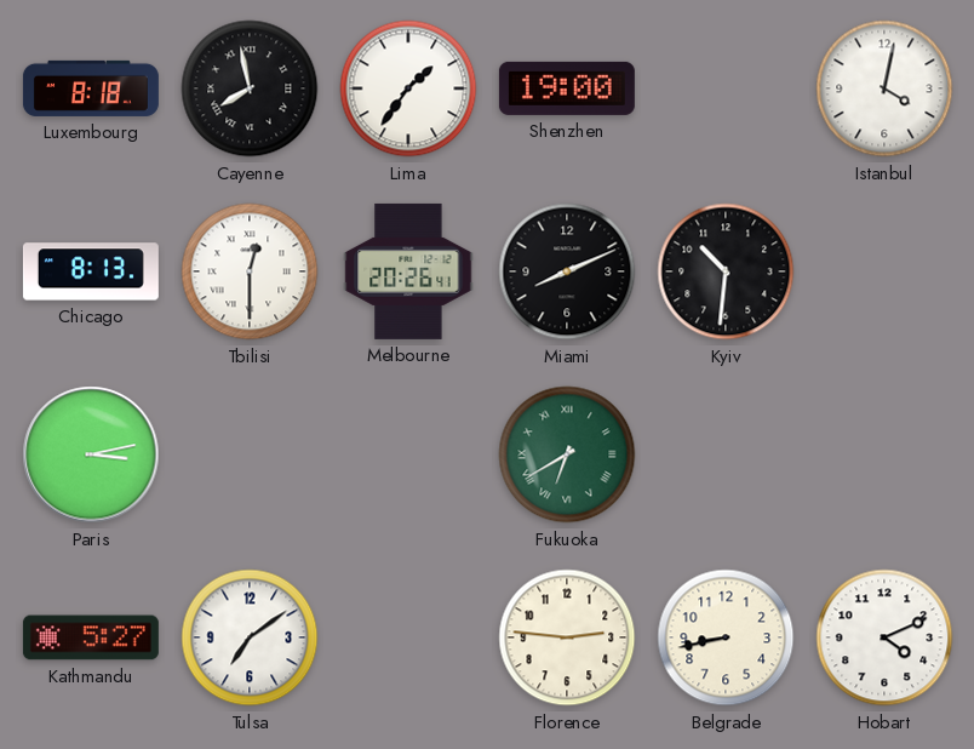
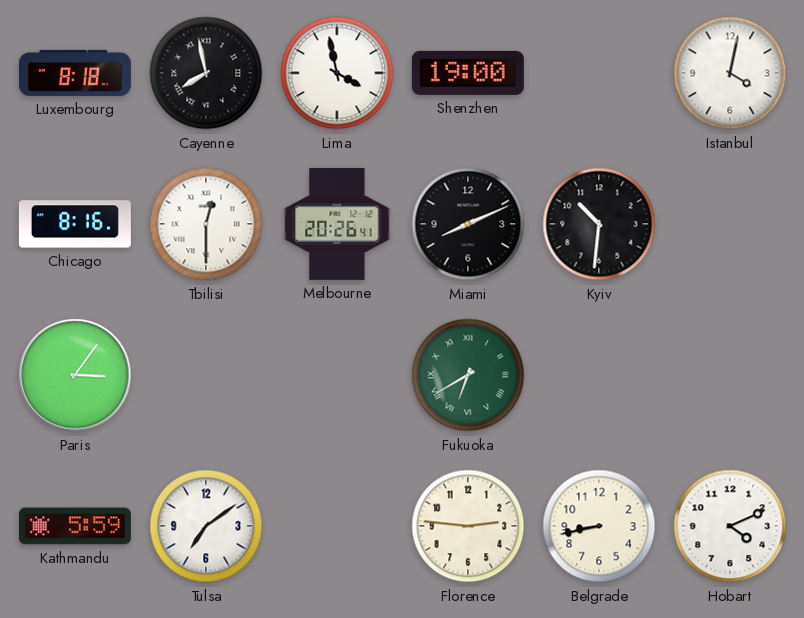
Lima: 1:36 -> 3:58
Chicago: 8:13 -> 8:16
Paris: 3:13 -> 3:06
Kathmandu: 5:27 -> 5:59
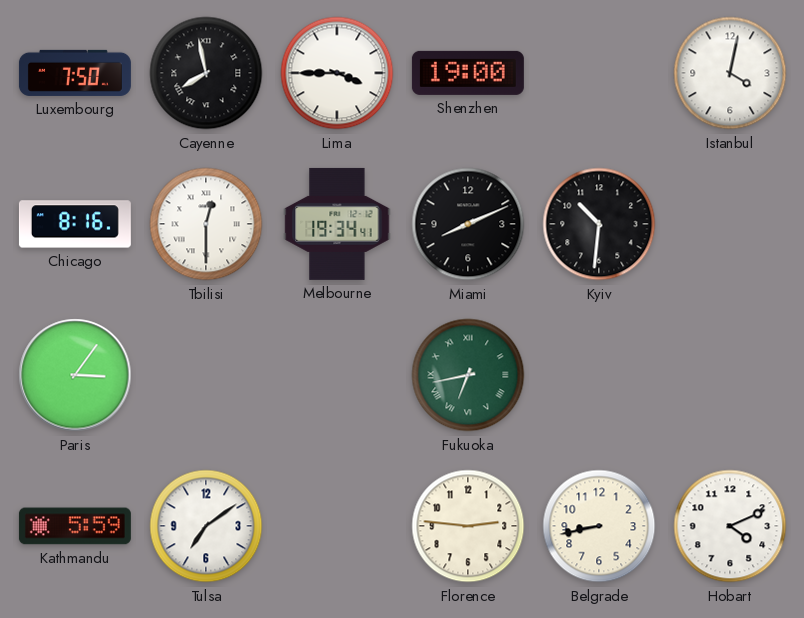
Luxembourg: 8:18 -> 7:50
Lima: 3:58 -> 3:45
Melbourne: 20:26 -> 19:34
Fukuoka: 6:40 -> 6:43
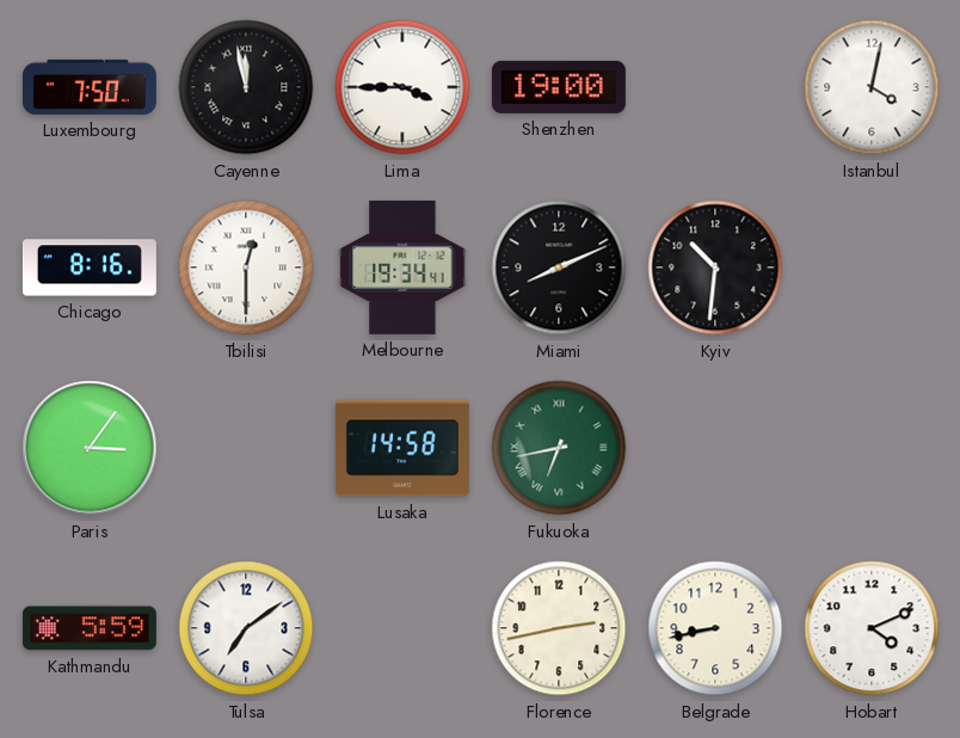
Cayenne: 7:58 -> 11:58
Lusaka: none -> 14:58
Florence: 2:46 -> 2:43
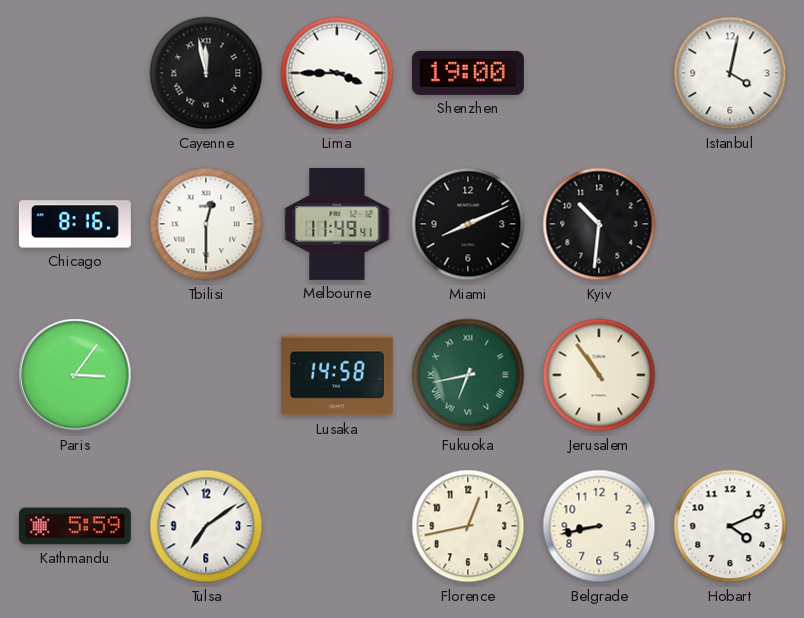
Luxembourg: 7:50 -> none
Melbourne: 19:34 -> 11:49
Jerusalem: none -> 10:54
Florence: 2:43 -> 12:43
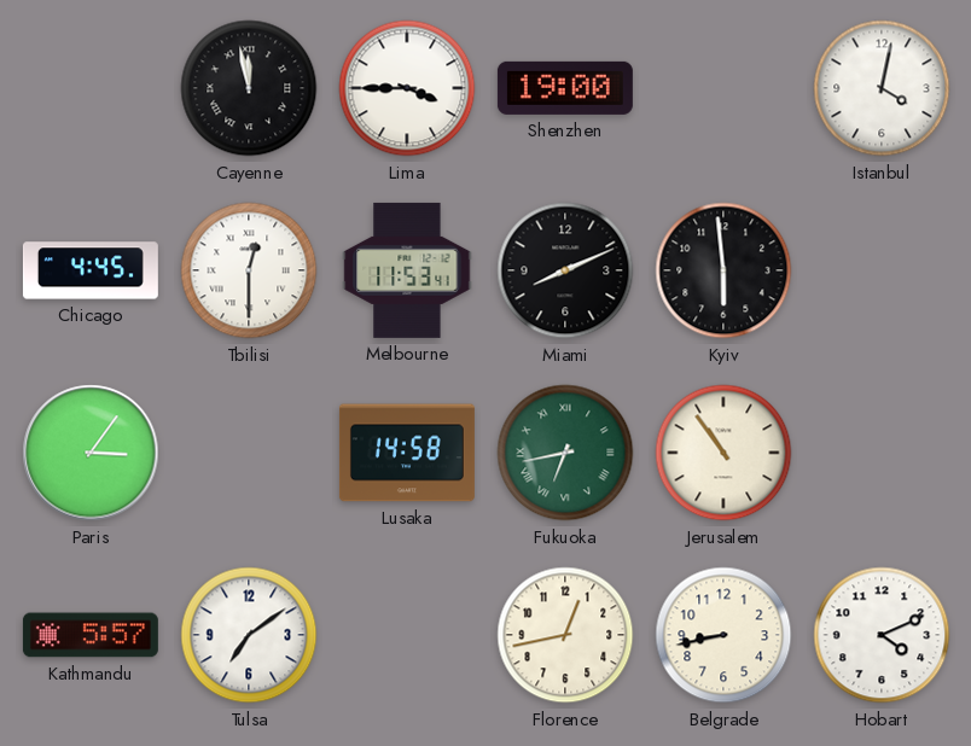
Chicago: 8:16 -> 4:45
Melbourne: 11:49 -> 11:53
Kyiv: 10:31 -> 5:59
Kathmandu: 5:59 -> 5:57
